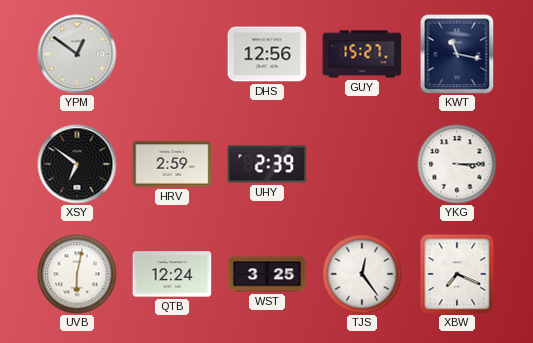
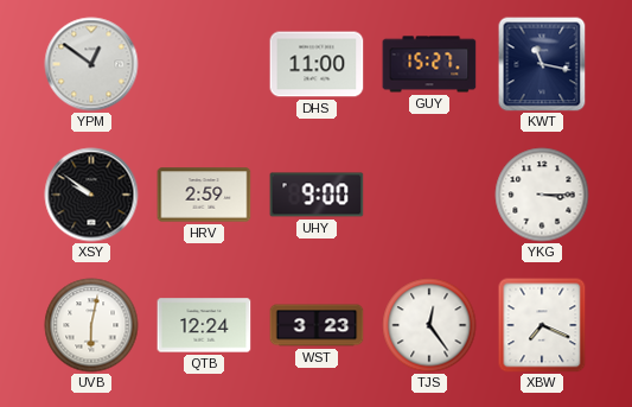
DHS: 12:56 -> 11:00
XSY: 6:51 -> 9:51
UHY: 2:39 -> 9:00
WST: 3:25 -> 3:23
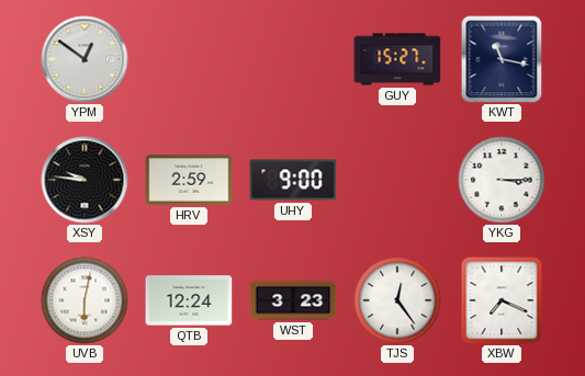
DHS: 11:00 -> none
XSY: 9:51 -> 9:46
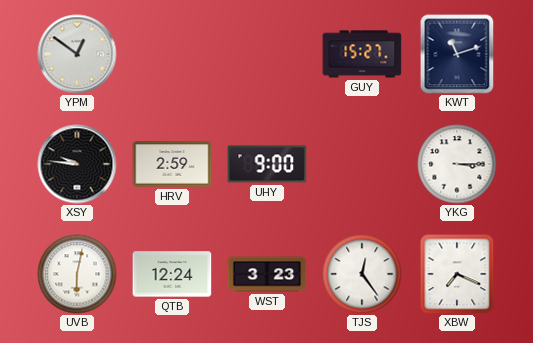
KWT: 11:17 -> 11:12
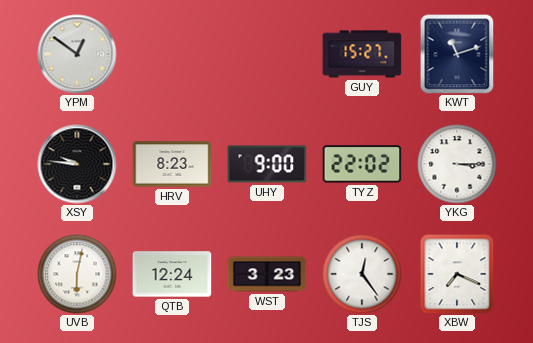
HRV: 2:59 -> 8:23
TYZ: none -> 22:02
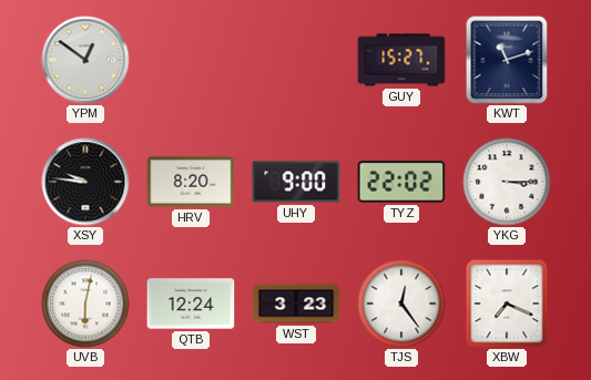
HRV: 8:23 -> 8:20
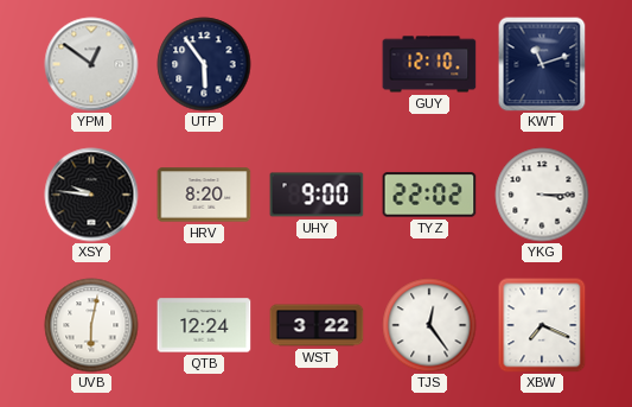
UTP: none -> 5:54
GUY: 15:27 -> 12:10
WST: 3:23 -> 3:22
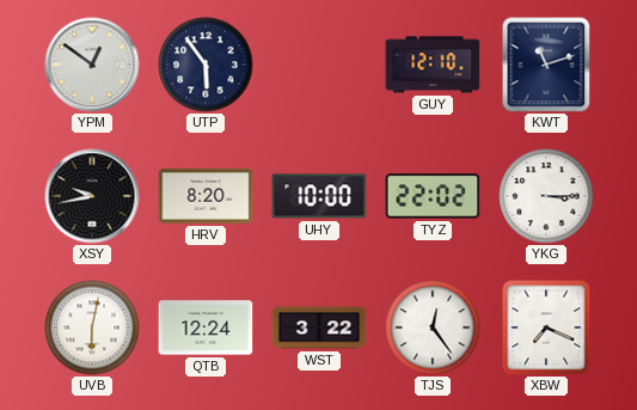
XSY: 9:46 -> 9:43
UHY: 9:00 -> 10:00
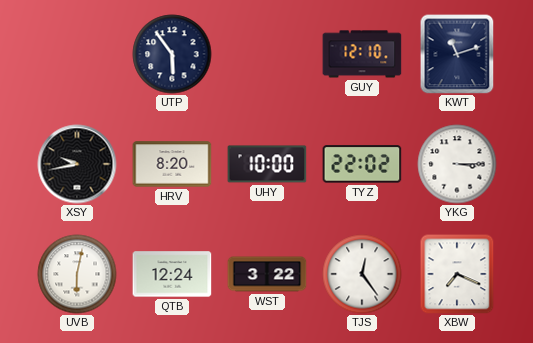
YPM: 12:51 -> none
